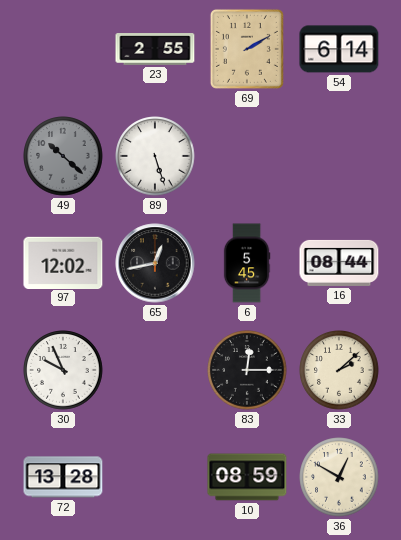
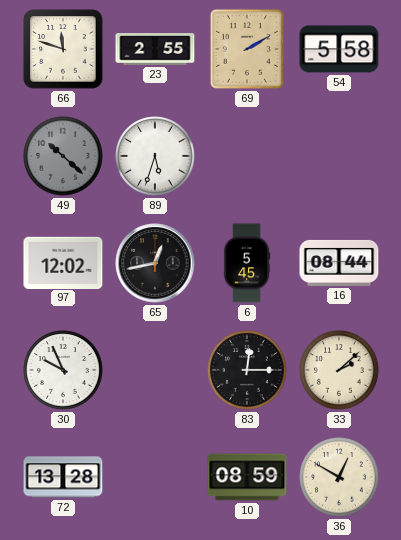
66: none -> 11:48
54: 6:14 -> 5:58
89: 5:27 -> 5:33
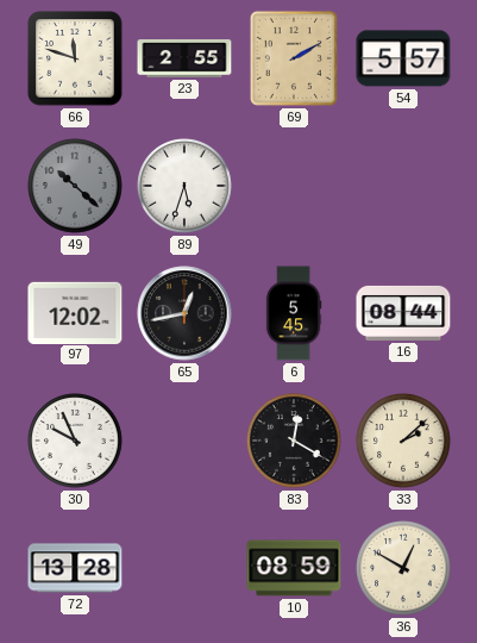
54: 5:58 -> 5:57
83: 12:15 -> 12:20
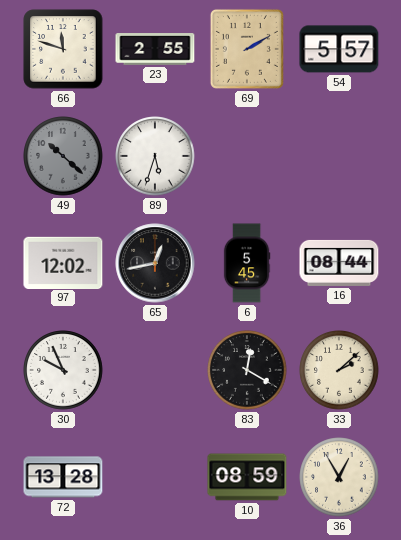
36: 12:50 -> 12:55
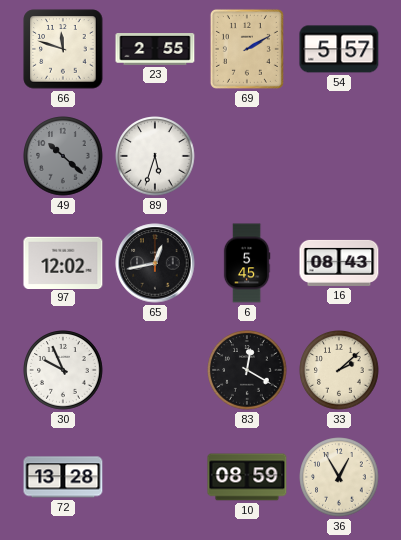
16: 08:44 -> 08:43
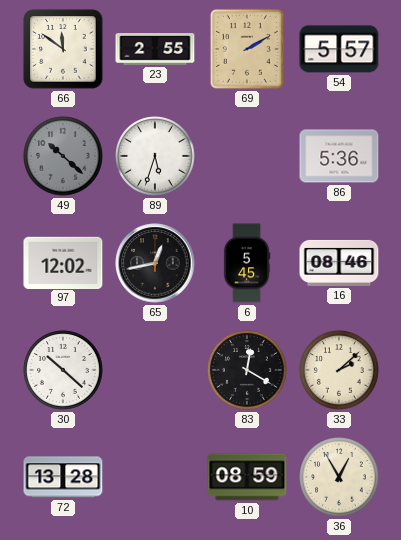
66: 11:48 -> 11:51
86: none -> 5:36
16: 08:43 -> 08:46
30: 9:56 -> 10:22
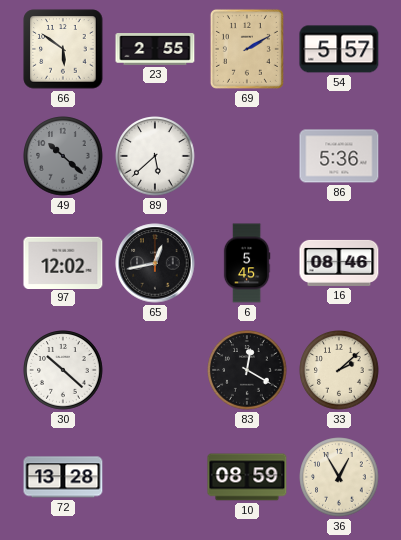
66: 11:51 -> 5:51
89: 5:33 -> 5:38
